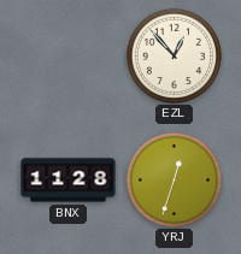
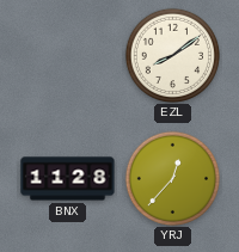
EZL: 12:53 -> 8:09
YRJ: 12:33 -> 12:37
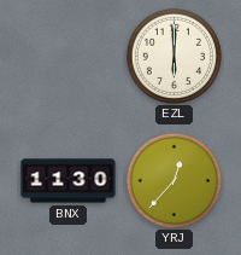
EZL: 8:09 -> 6:00
BNX: 11:28 -> 11:30
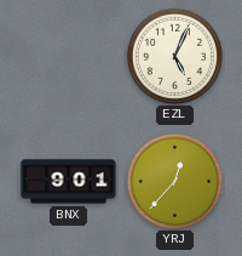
EZL: 6:00 -> 5:04
BNX: 11:30 -> 9:01
